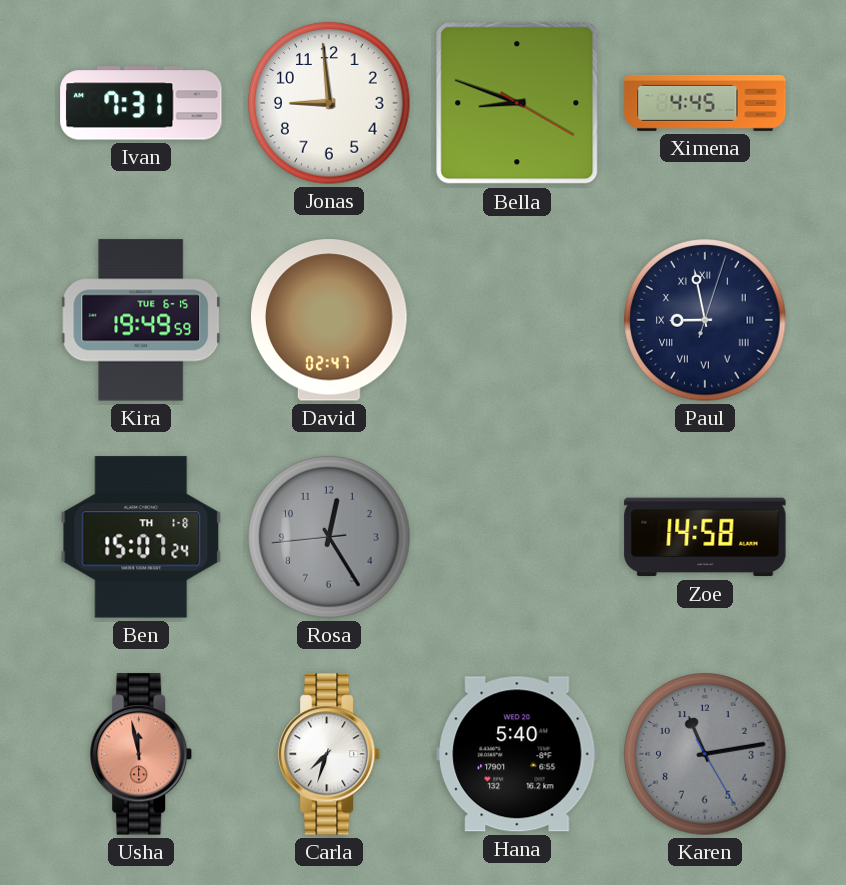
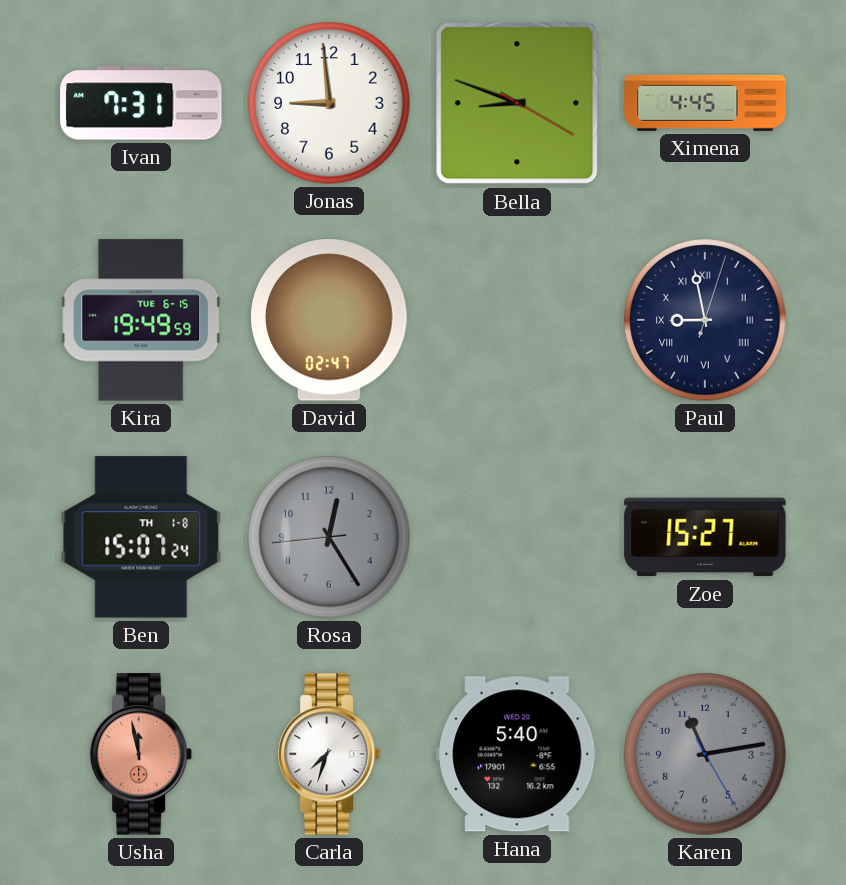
Zoe: 14:58 -> 15:27
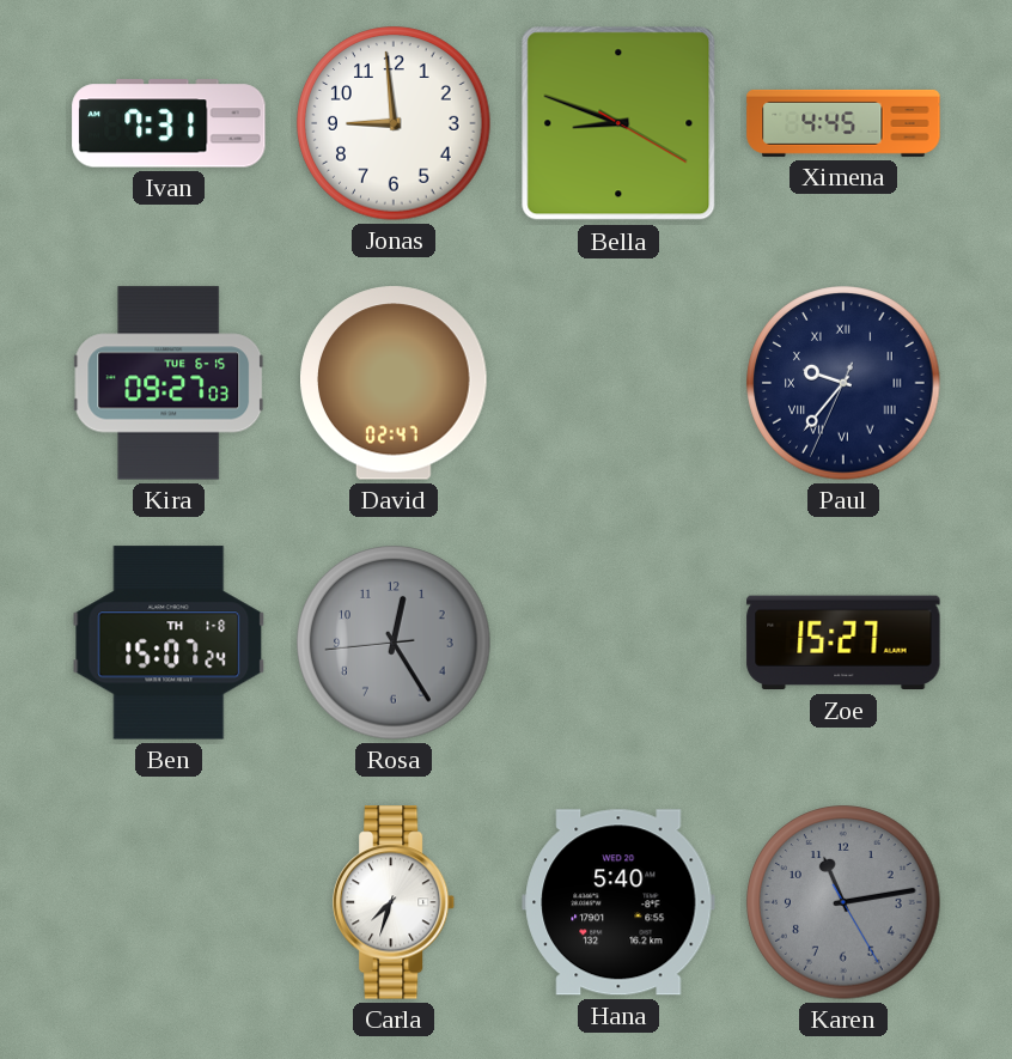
Kira: 19:49 -> 09:27
Paul: 8:58 -> 9:36
Usha: 11:58 -> none
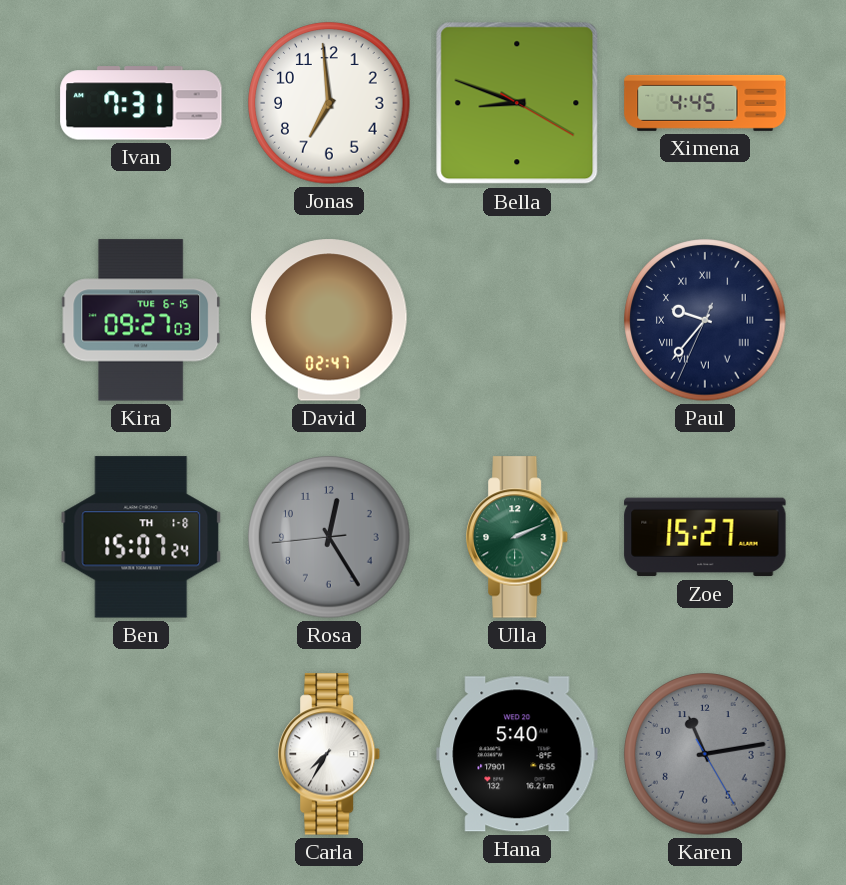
Jonas: 8:59 -> 6:59
Ulla: none -> 2:11
Carla: 7:33 -> 7:35
